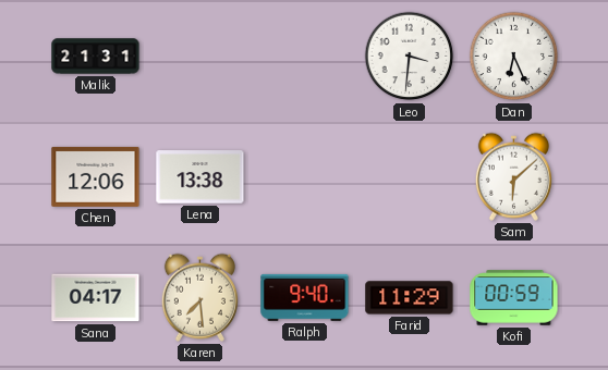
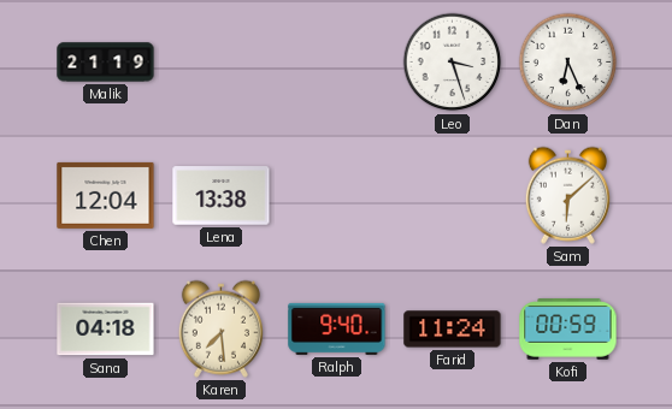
Malik: 21:31 -> 21:19
Leo: 3:31 -> 3:27
Chen: 12:06 -> 12:04
Sana: 04:17 -> 04:18
Farid: 11:29 -> 11:24
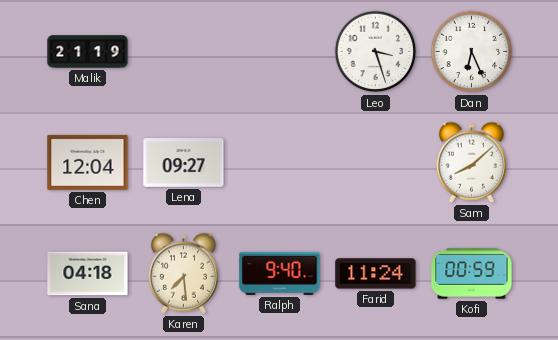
Lena: 13:38 -> 09:27
Sam: 6:08 -> 8:08
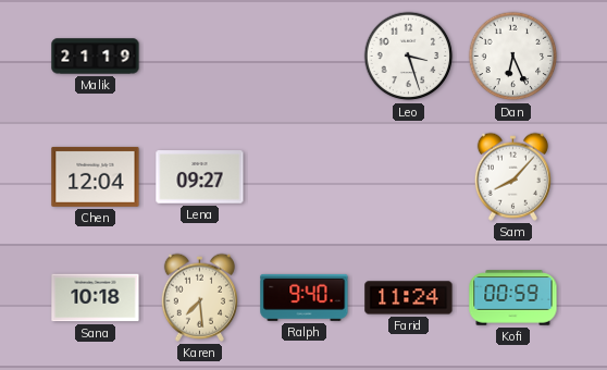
Sam: 8:08 -> 8:07
Sana: 04:18 -> 10:18
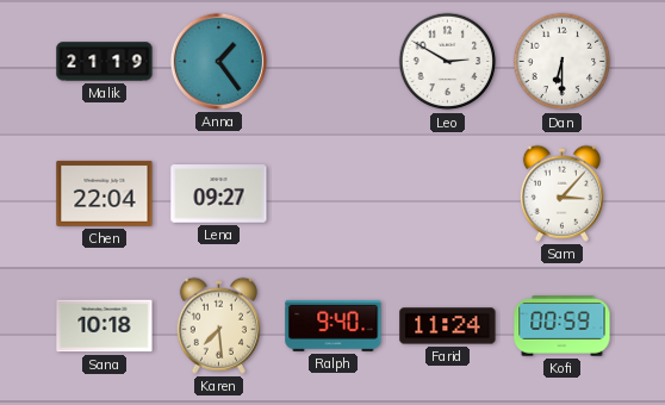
Anna: none -> 1:24
Leo: 3:27 -> 2:50
Dan: 6:26 -> 6:30
Chen: 12:04 -> 22:04
Sam: 8:07 -> 3:07
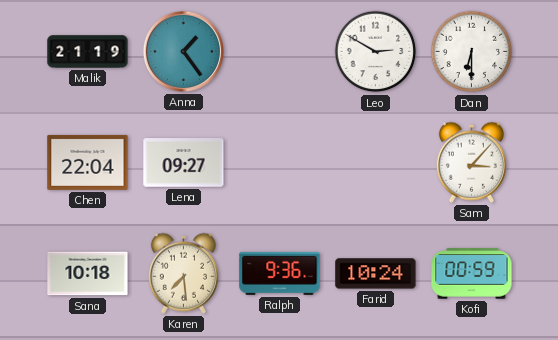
Ralph: 9:40 -> 9:36
Farid: 11:24 -> 10:24
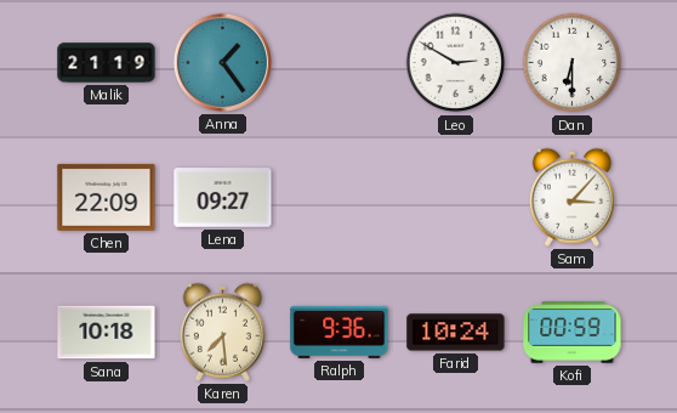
Chen: 22:04 -> 22:09
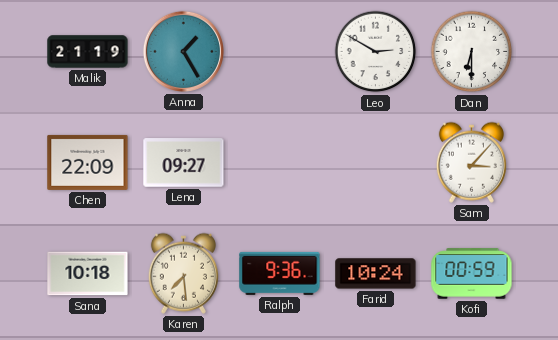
Anna: 1:24 -> 1:25
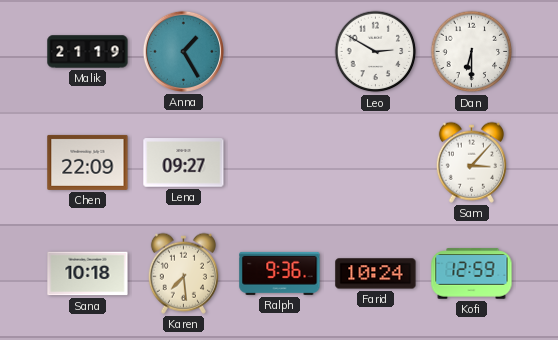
Kofi: 00:59 -> 12:59
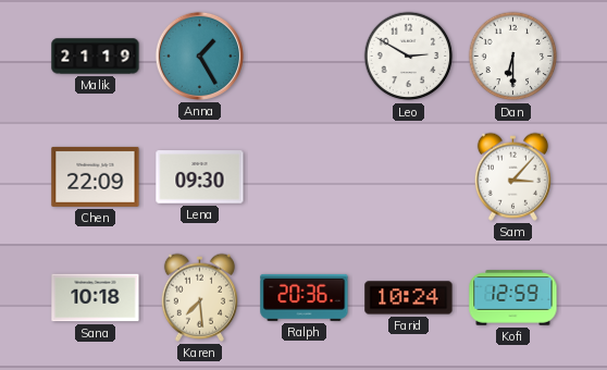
Lena: 09:27 -> 09:30
Ralph: 9:36 -> 20:36
